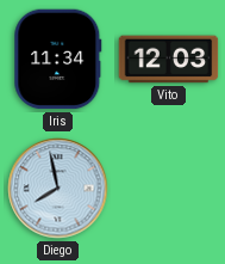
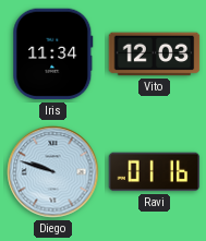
Diego: 7:58 -> 9:48
Ravi: none -> 01:16
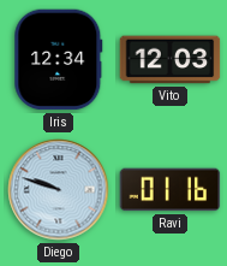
Iris: 11:34 -> 12:34
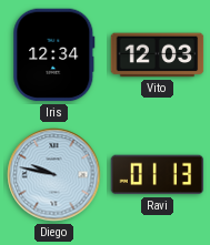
Diego: 9:48 -> 9:47
Ravi: 01:16 -> 01:13
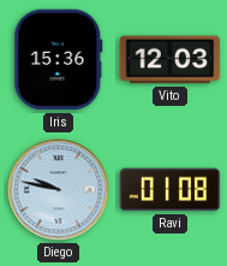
Iris: 12:34 -> 15:36
Ravi: 01:13 -> 01:08
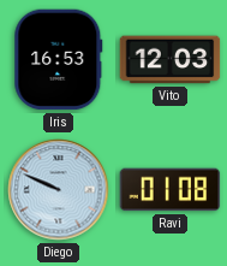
Iris: 15:36 -> 16:53
Diego: 9:47 -> 9:49
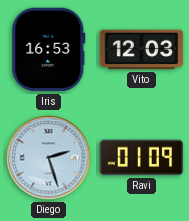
Diego: 9:49 -> 2:27
Ravi: 01:08 -> 01:09
